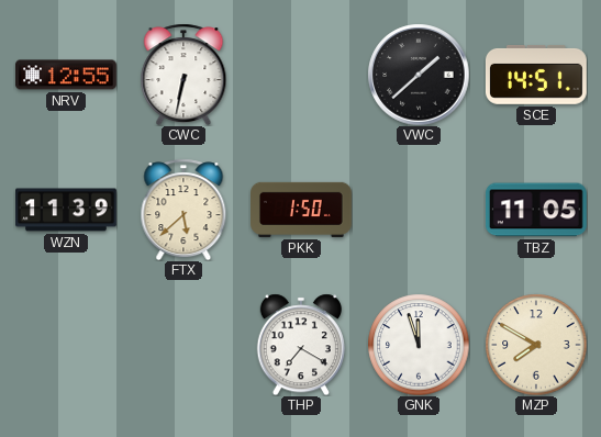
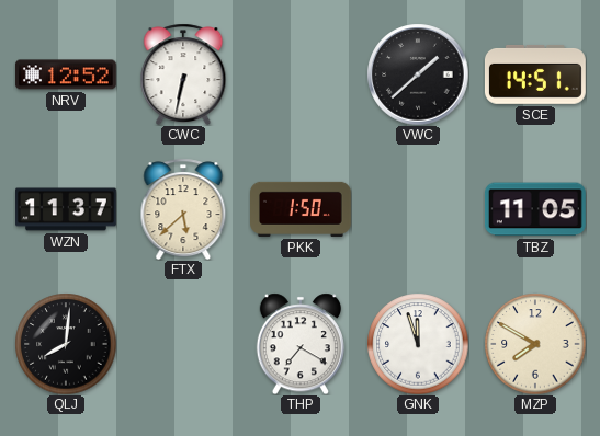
NRV: 12:55 -> 12:52
WZN: 11:39 -> 11:37
QLJ: none -> 8:01
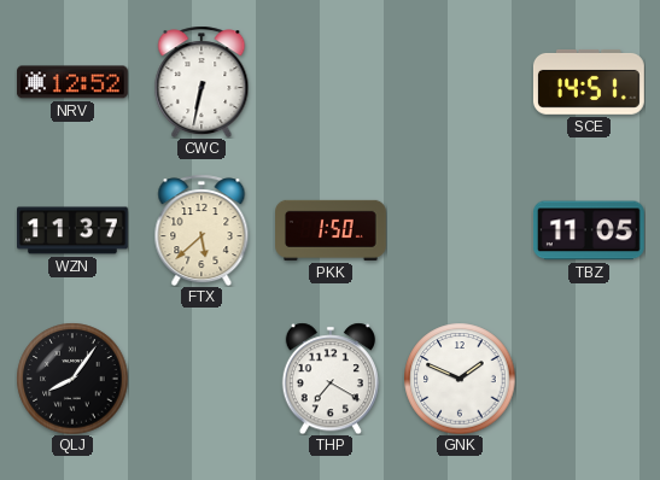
VWC: 1:38 -> none
QLJ: 8:01 -> 8:06
GNK: 11:57 -> 1:49
MZP: 7:50 -> none
